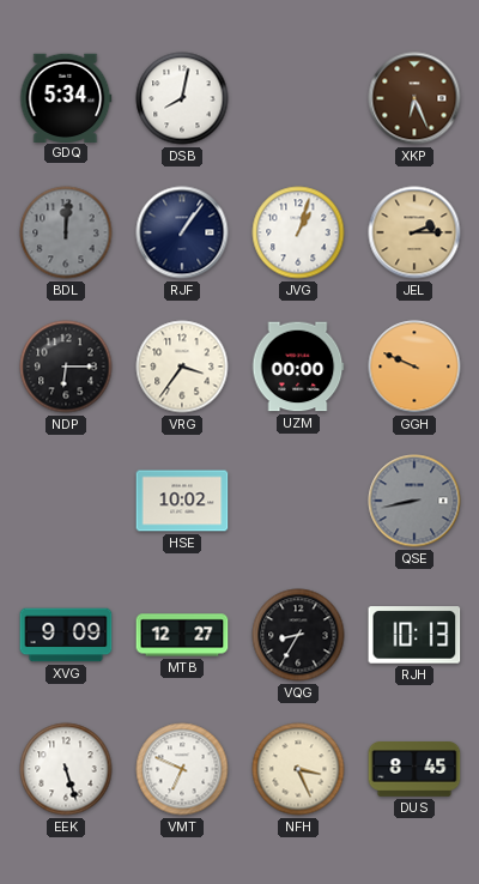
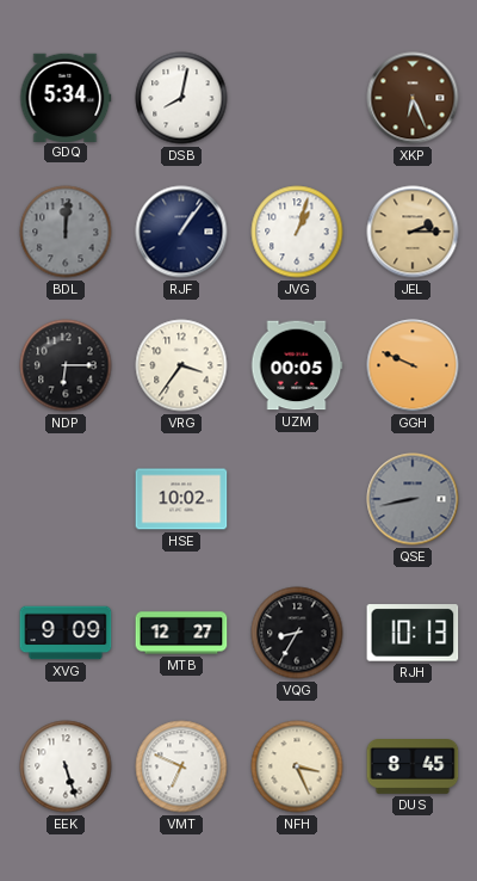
UZM: 00:00 -> 00:05
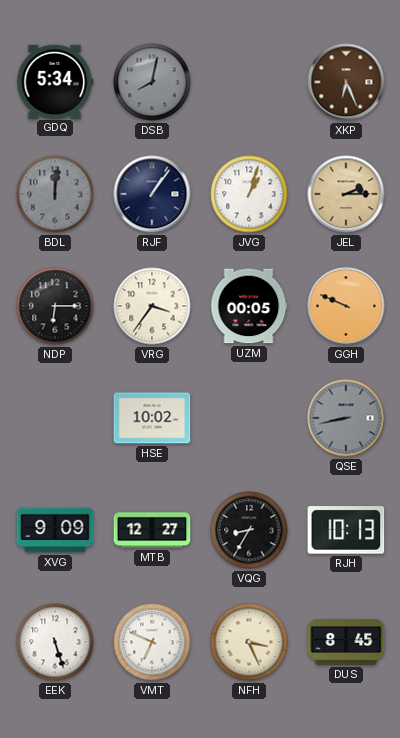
DSB dial: white -> grey
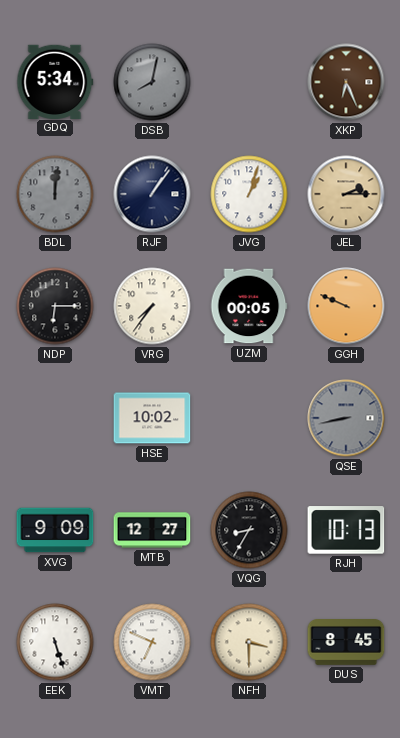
VRG: 3:36 -> 7:36
NFH: 3:26 -> 3:30
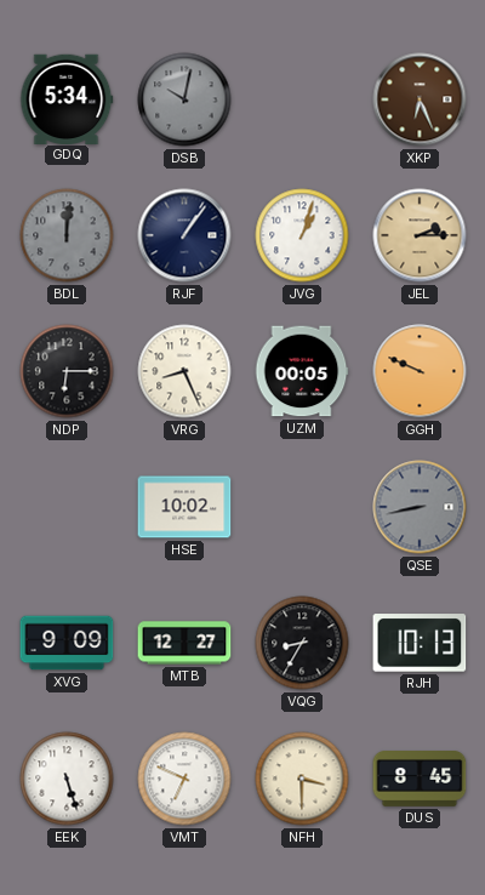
DSB: 8:02 -> 10:02
VRG: 7:36 -> 8:26
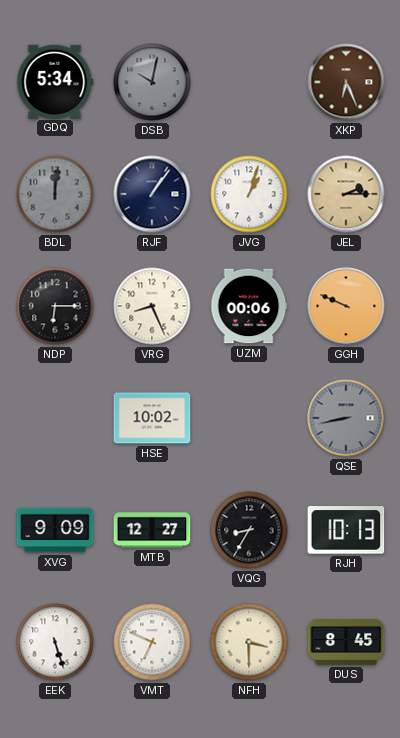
UZM: 00:05 -> 00:06
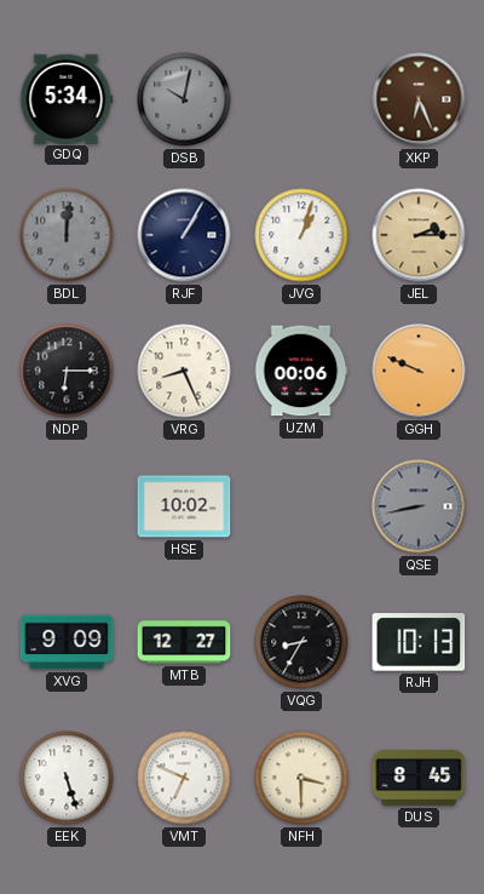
RJF: 1:06 -> 1:05
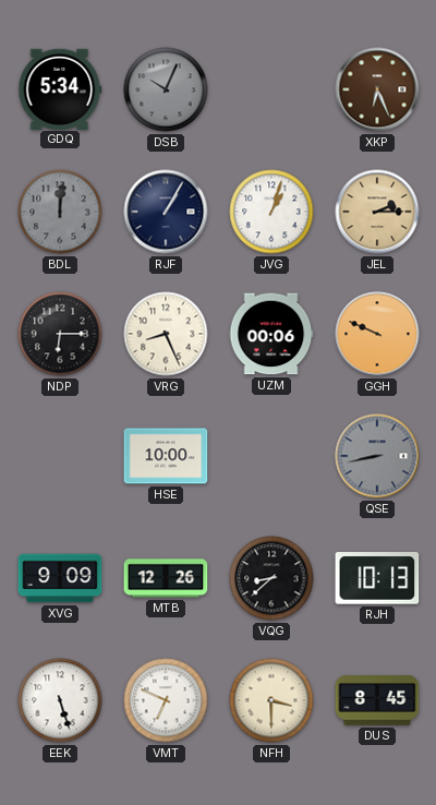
DSB: 10:02 -> 10:04
HSE: 10:02 -> 10:00
MTB: 12:27 -> 12:26
VQG: 8:35 -> 8:38
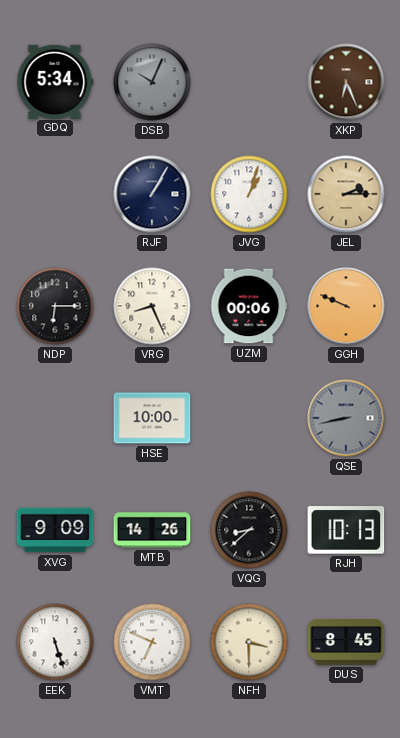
BDL: 12:01 -> none
MTB: 12:26 -> 14:26
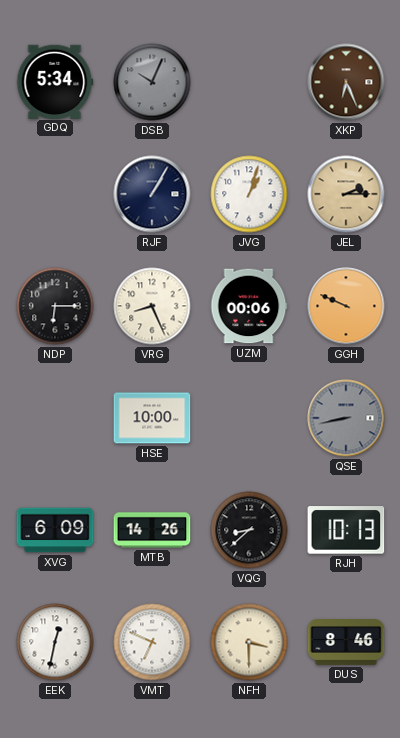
XVG: 9:09 -> 6:09
EEK: 5:27 -> 12:32
DUS: 8:45 -> 8:46
